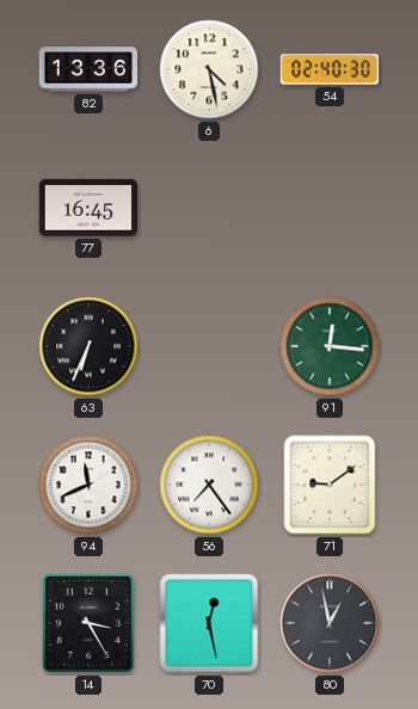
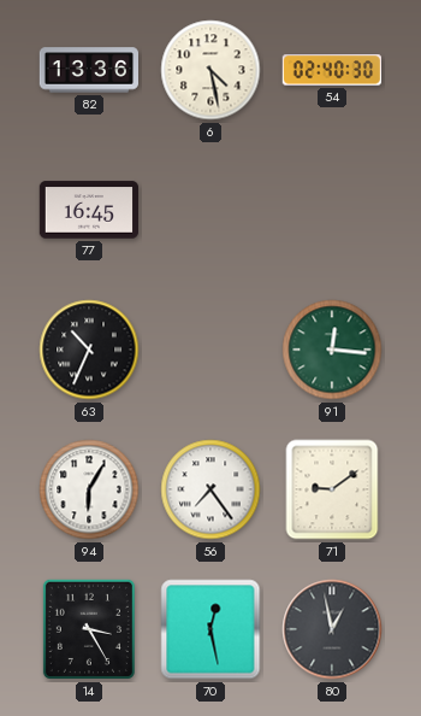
63: 6:34 -> 10:34
94: 11:41 -> 6:05
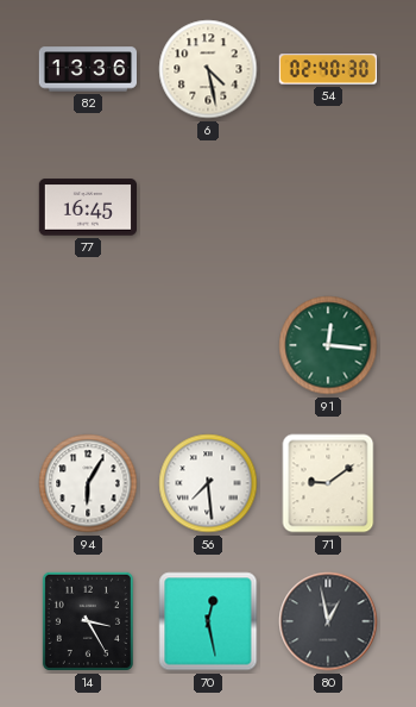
63: 10:34 -> none
56: 7:24 -> 7:29
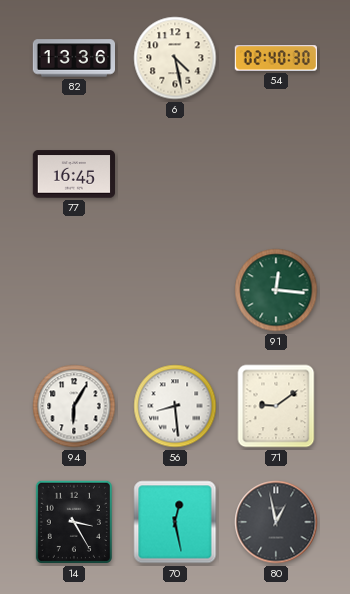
56: 7:29 -> 8:29
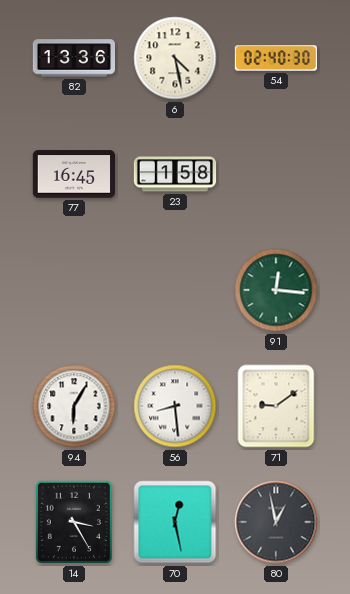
23: none -> 1:58
